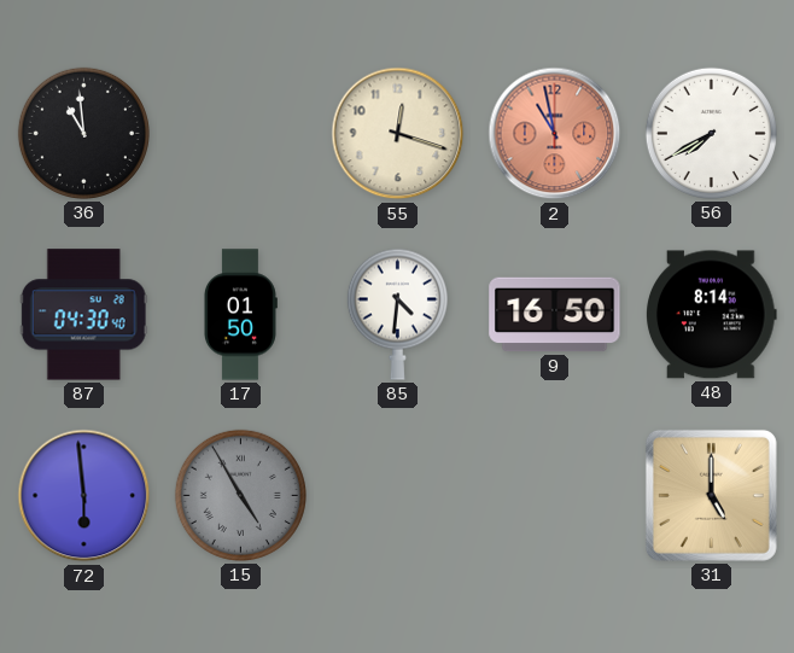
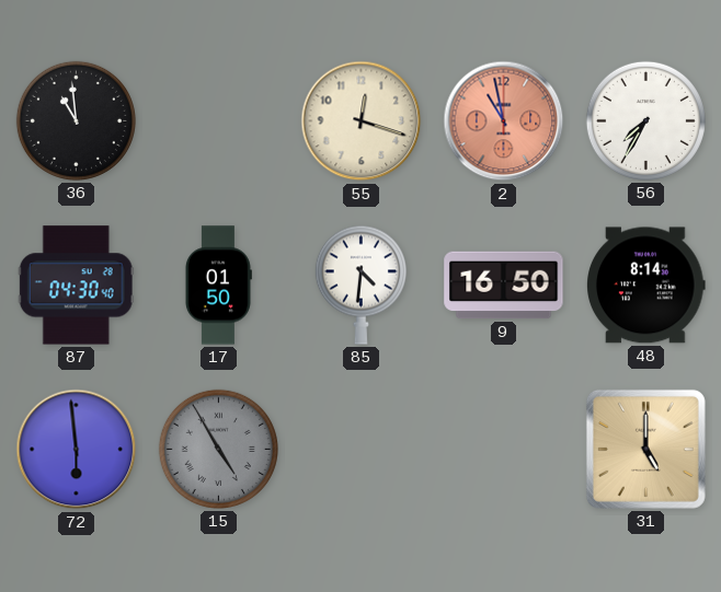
56: 7:40 -> 7:35
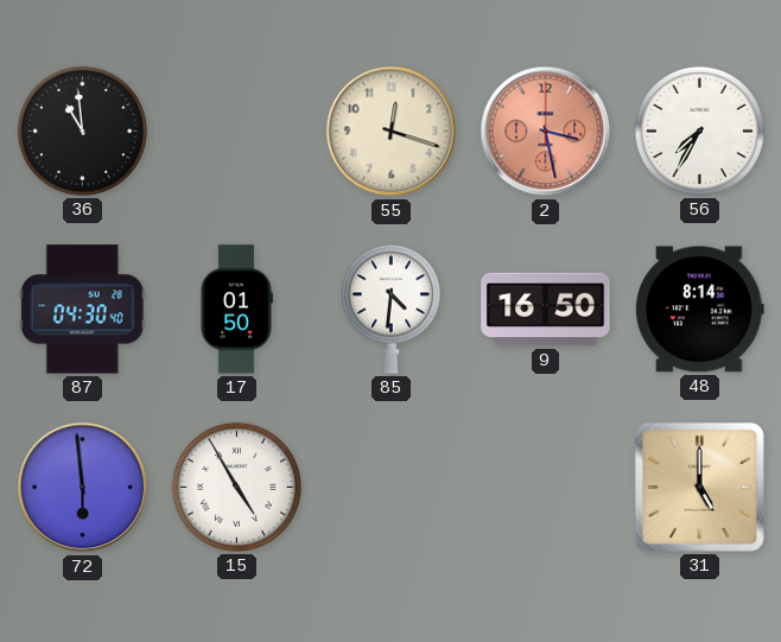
2: 10:58 -> 3:28
15 dial: grey -> white
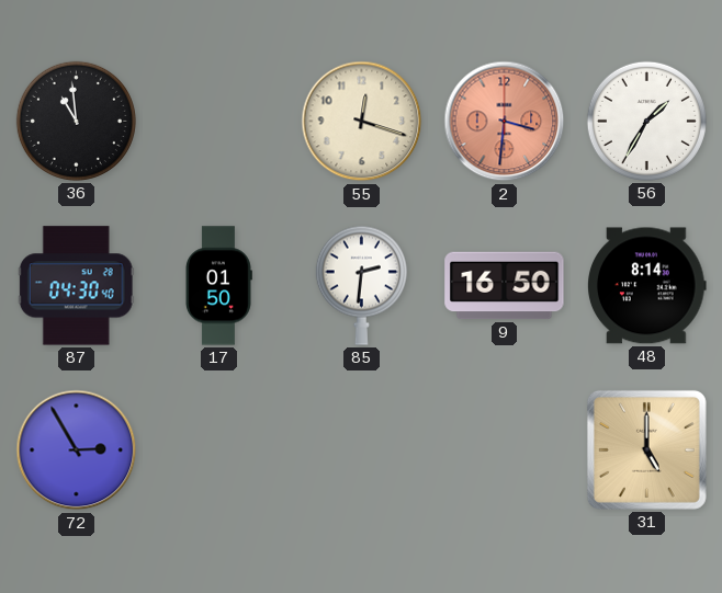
2: 3:28 -> 3:31
56: 7:35 -> 1:35
85: 4:31 -> 2:31
72: 5:59 -> 2:55
15: 4:55 -> none
